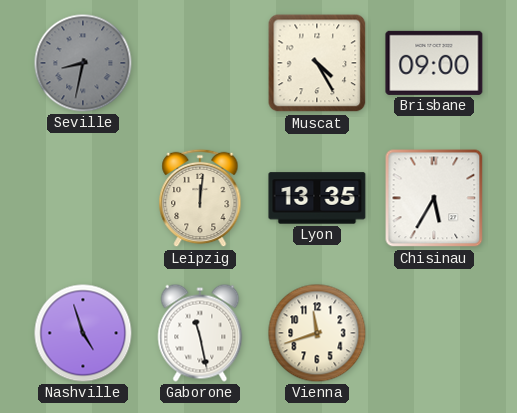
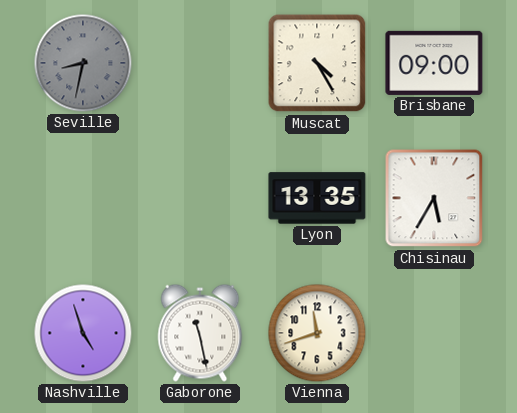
Leipzig: 12:01 -> none
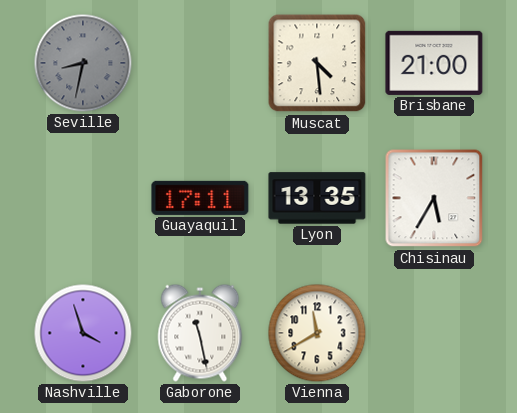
Muscat: 4:25 -> 4:29
Brisbane: 09:00 -> 21:00
Guayaquil: none -> 17:11
Nashville: 4:57 -> 3:57
Vienna: 11:42 -> 11:40
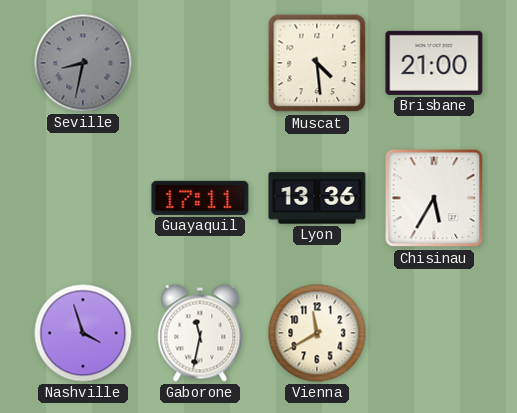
Lyon: 13:35 -> 13:36
Gaborone: 11:28 -> 11:32
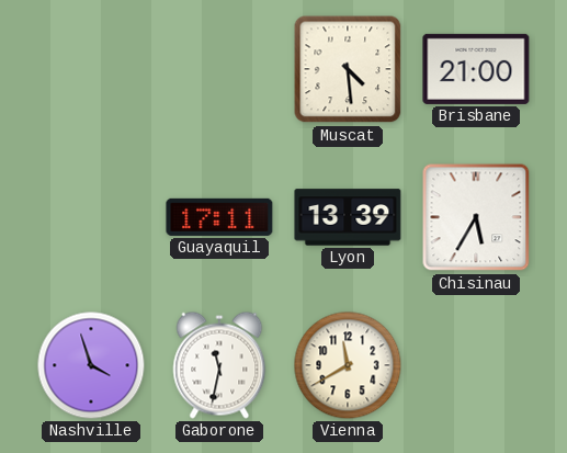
Seville: 8:32 -> none
Lyon: 13:36 -> 13:39
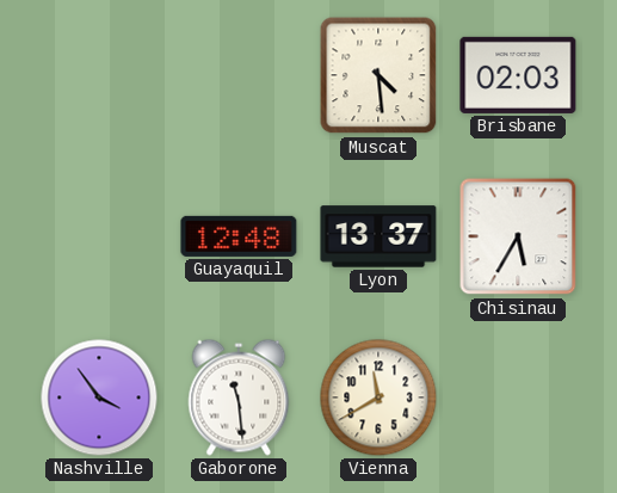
Brisbane: 21:00 -> 02:03
Guayaquil: 17:11 -> 12:48
Lyon: 13:39 -> 13:37
Nashville: 3:57 -> 3:54
Gaborone: 11:32 -> 11:29
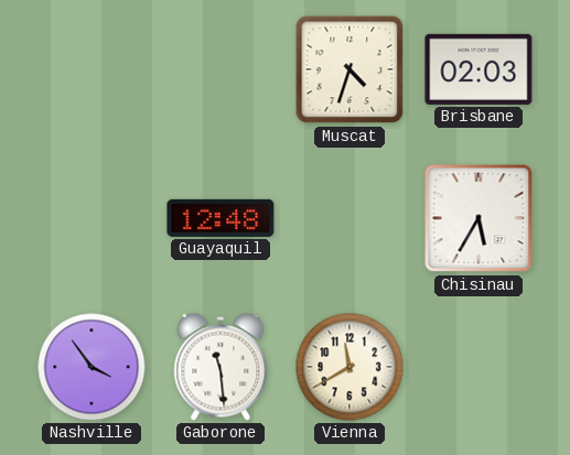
Muscat: 4:29 -> 4:33
Lyon: 13:37 -> none
